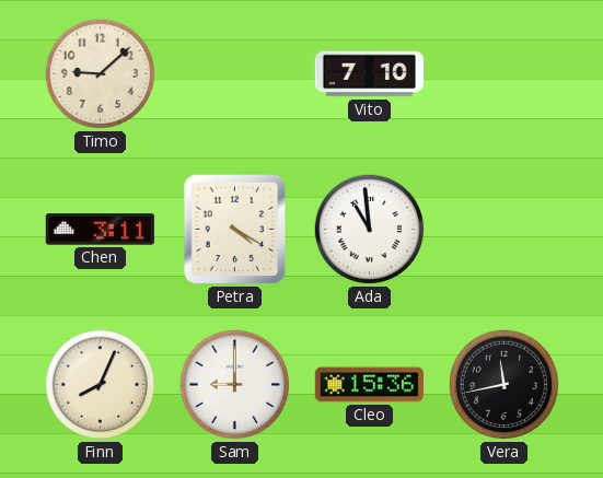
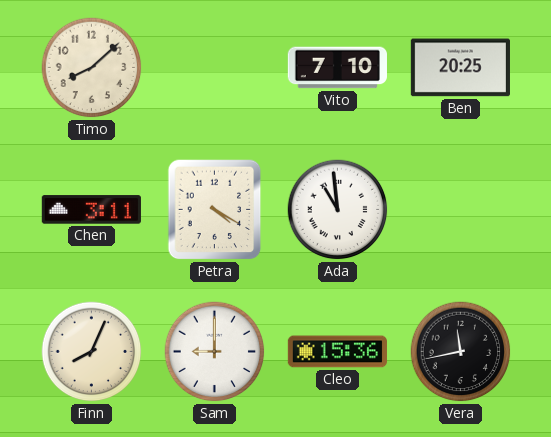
Timo: 9:08 -> 8:08
Ben: none -> 20:25
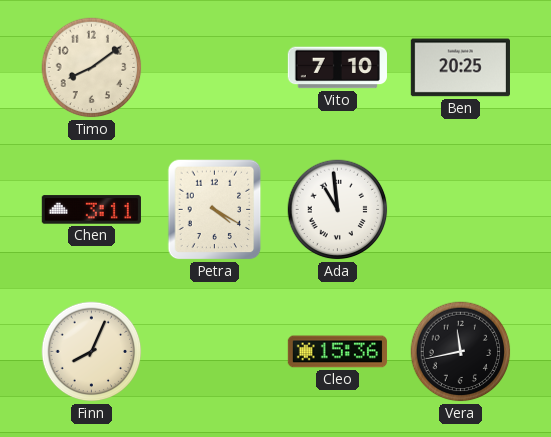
Timo: 8:08 -> 8:09
Sam: 9:00 -> none
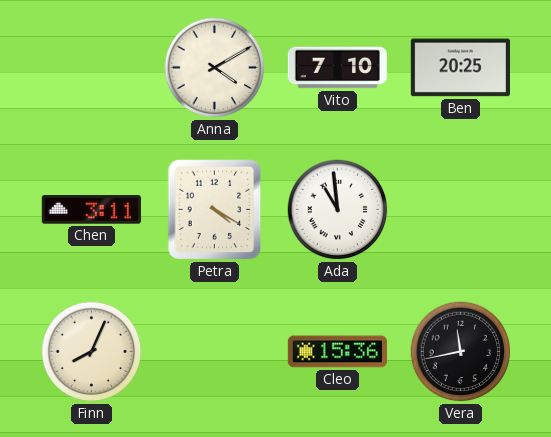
Timo: 8:09 -> none
Anna: none -> 4:10
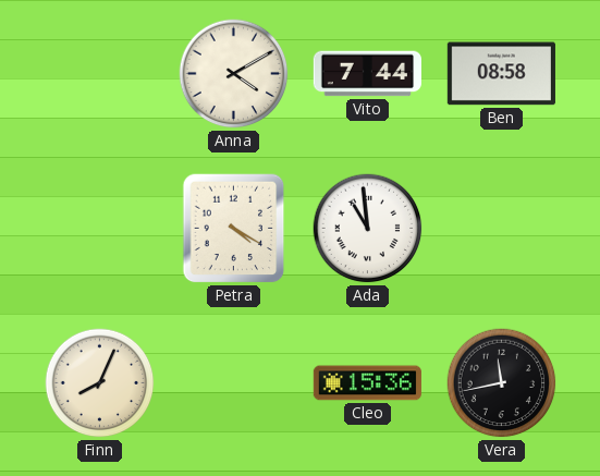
Vito: 7:10 -> 7:44
Ben: 20:25 -> 08:58
Chen: 3:11 -> none
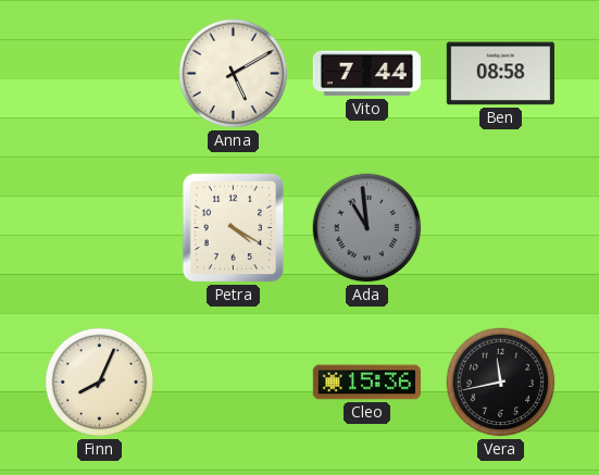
Anna: 4:10 -> 5:10
Ada dial: white -> grey
